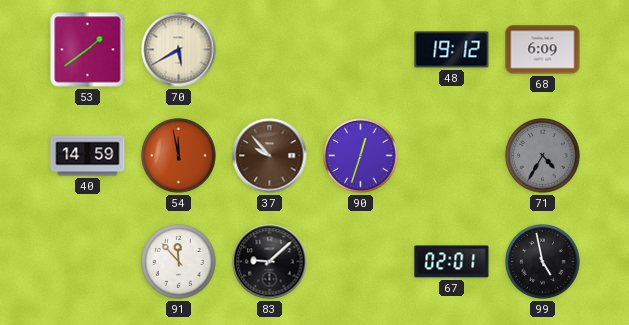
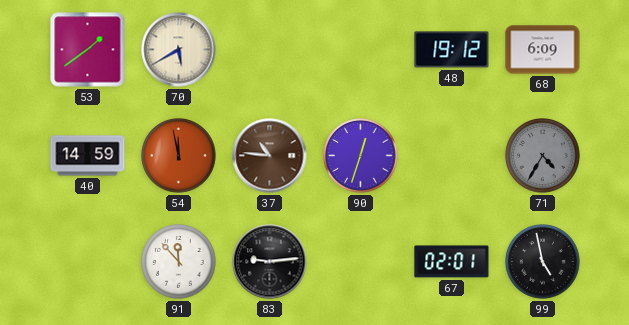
37: 9:53 -> 10:46
83: 9:08 -> 9:14
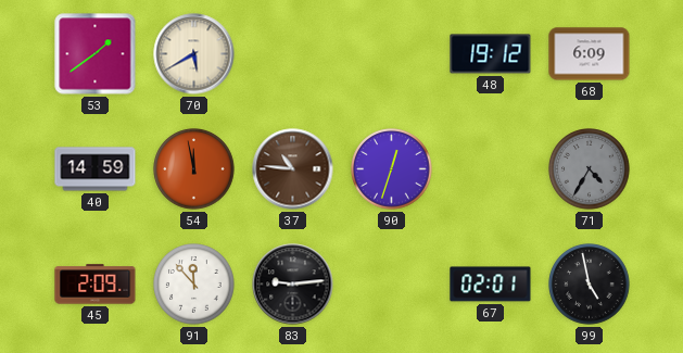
45: none -> 2:09
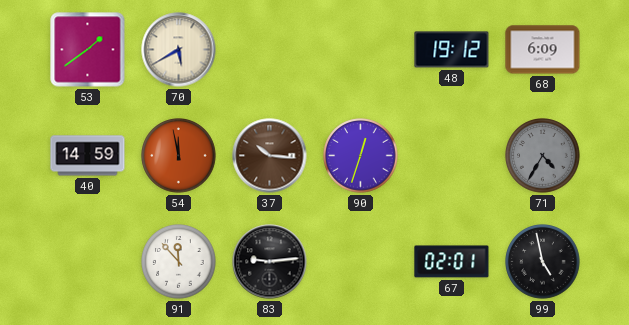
37: 10:46 -> 10:16
45: 2:09 -> none
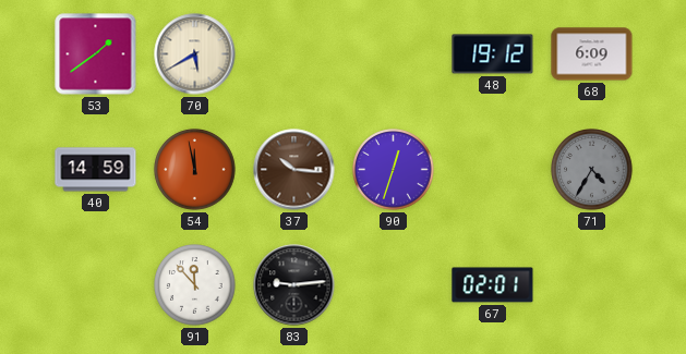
99: 4:58 -> none
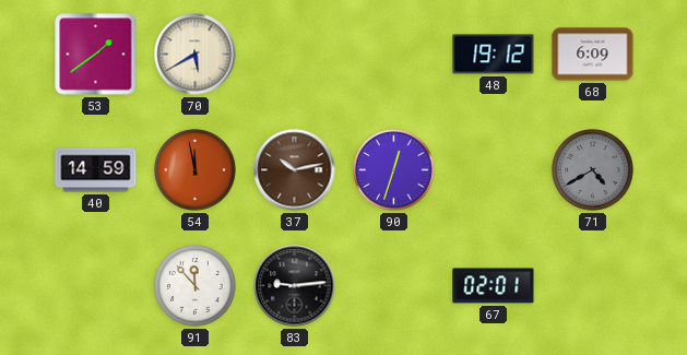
37: 10:16 -> 10:13
71: 4:35 -> 4:40
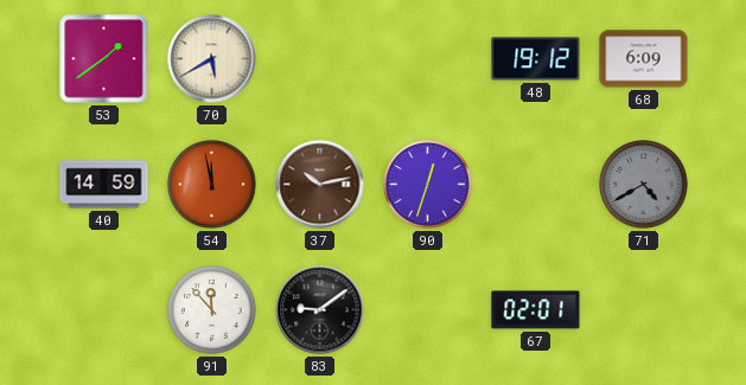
83: 9:14 -> 9:09
